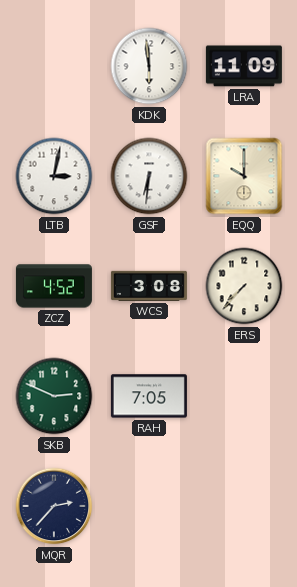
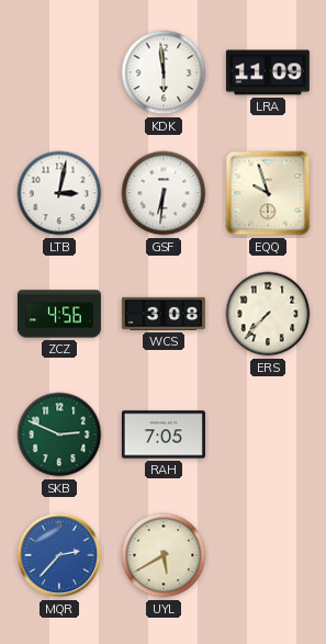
EQQ: 10:00 -> 9:57
ZCZ: 4:52 -> 4:56
MQR dial: navy -> blue
UYL: none -> 5:40
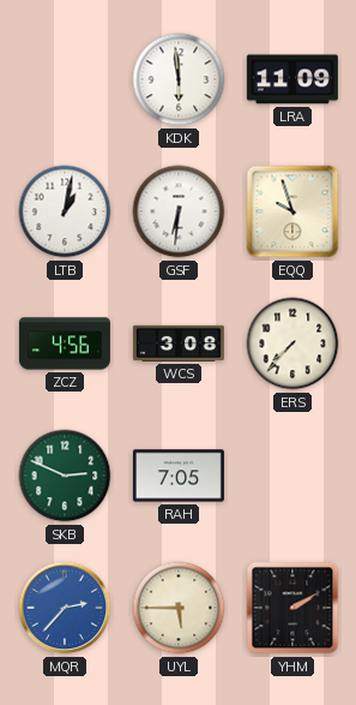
LTB: 3:02 -> 1:02
UYL: 5:40 -> 5:45
YHM: none -> 2:10
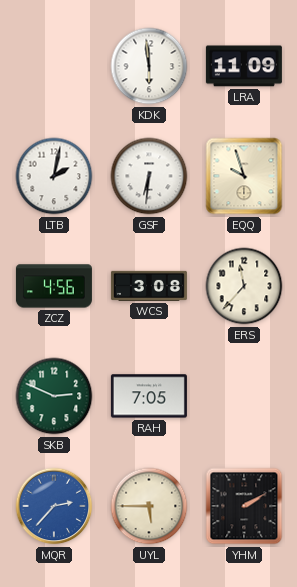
LTB: 1:02 -> 2:02
ERS: 7:37 -> 11:37
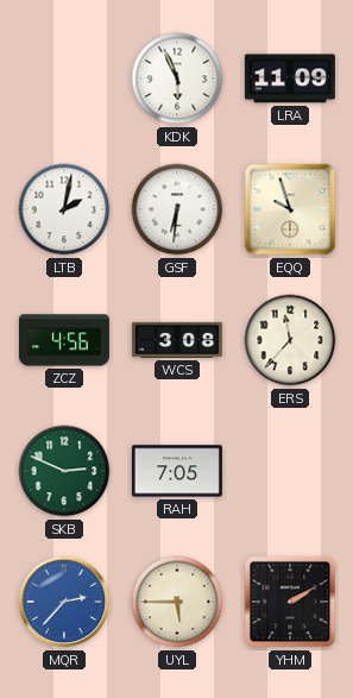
KDK: 5:59 -> 5:56
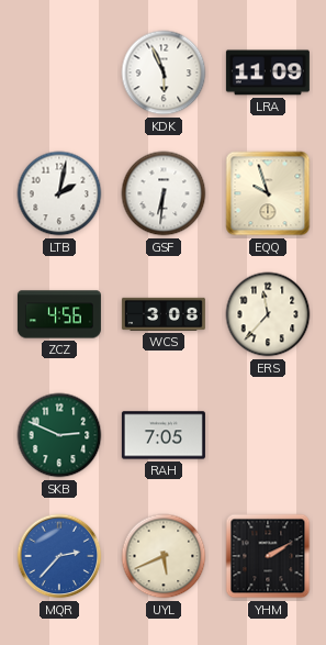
UYL: 5:45 -> 5:41
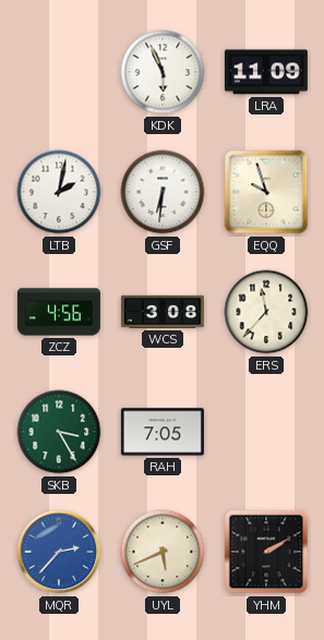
SKB: 2:49 -> 3:25
